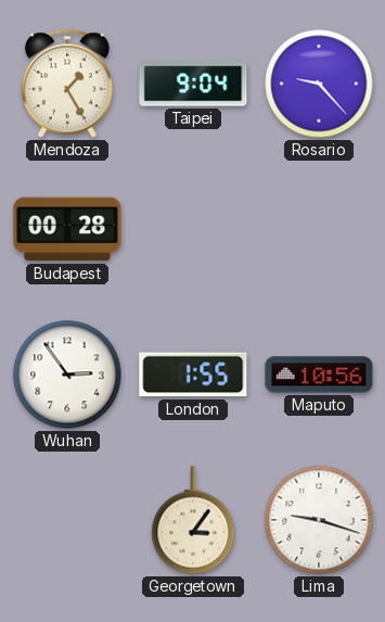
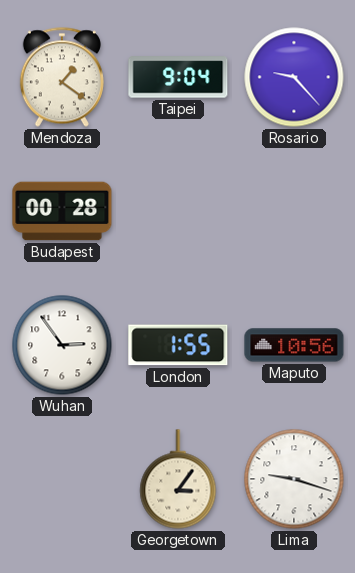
Mendoza: 1:25 -> 1:21
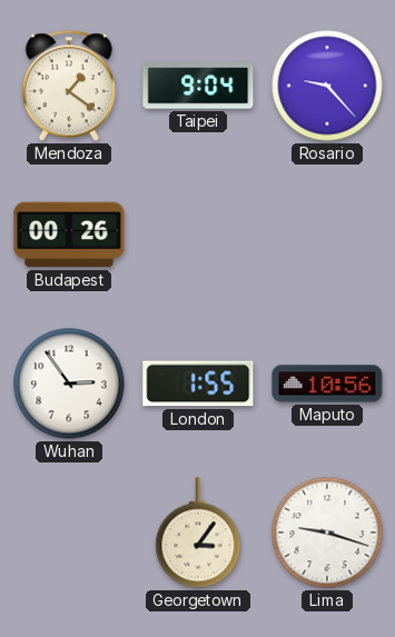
Budapest: 00:28 -> 00:26
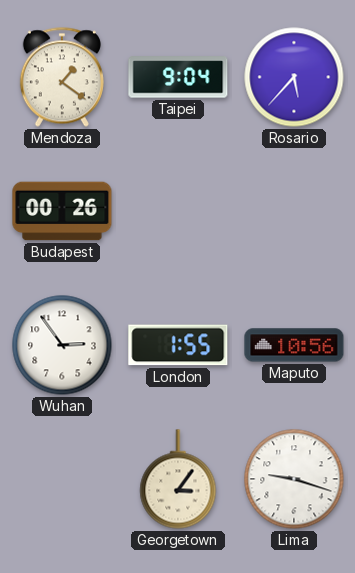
Rosario: 9:23 -> 5:37
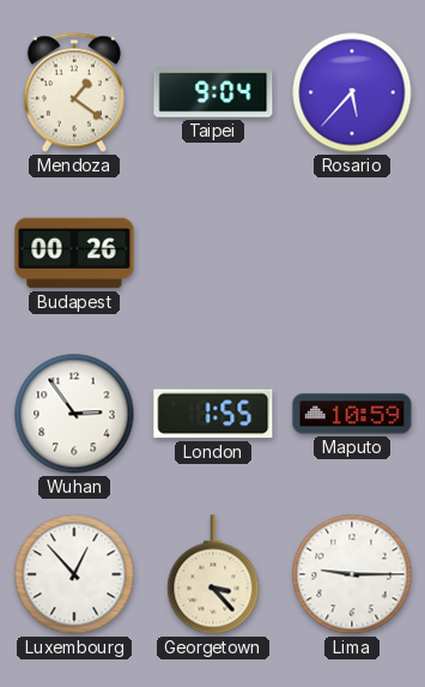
Maputo: 10:56 -> 10:59
Luxembourg: none -> 12:53
Georgetown: 3:06 -> 3:23
Lima: 9:18 -> 9:15
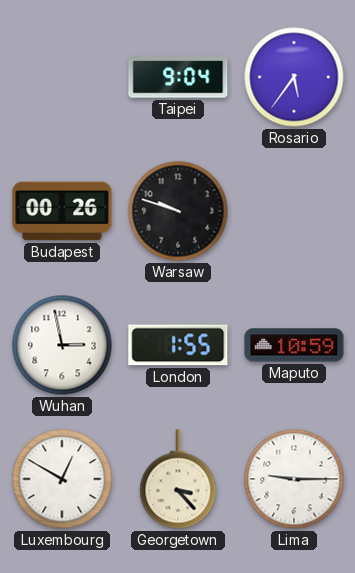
Mendoza: 1:21 -> none
Rosario: 5:37 -> 5:36
Warsaw: none -> 9:48
Wuhan: 2:54 -> 2:58
Luxembourg: 12:53 -> 12:50
